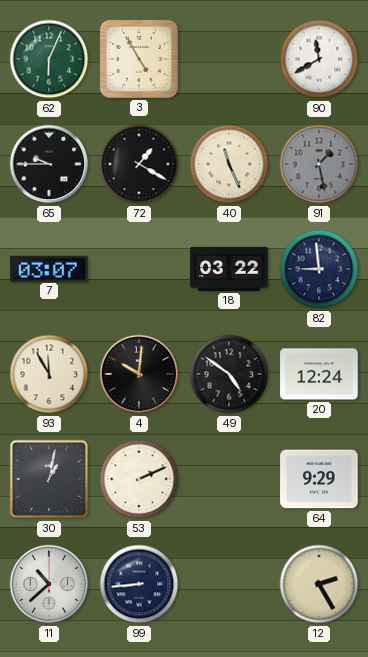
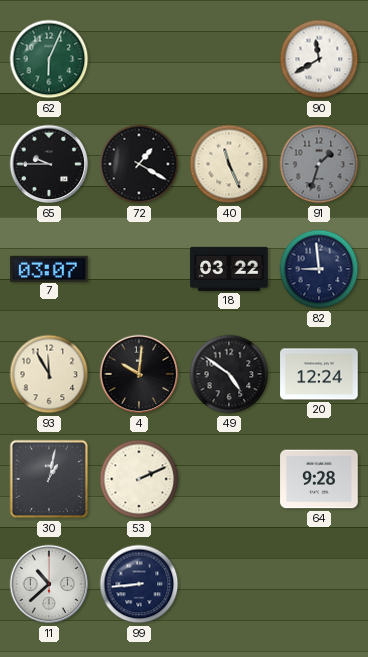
3: 4:55 -> none
91: 1:28 -> 1:33
64: 9:29 -> 9:28
12: 2:25 -> none
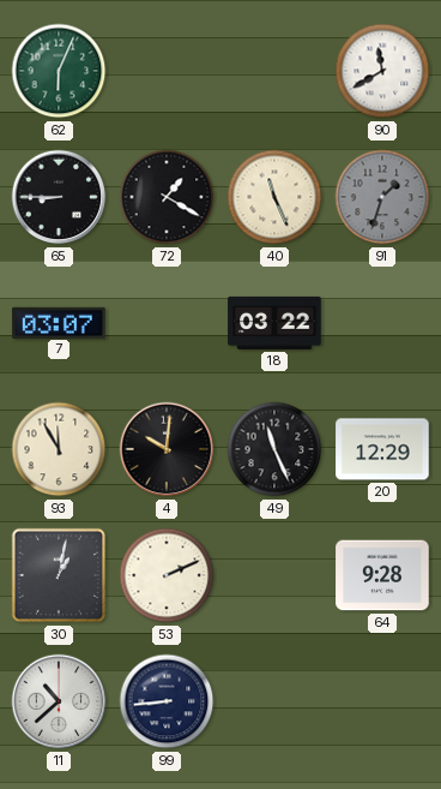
65: 9:45 -> 8:45
82: 8:59 -> none
49: 4:51 -> 11:26
20: 12:24 -> 12:29
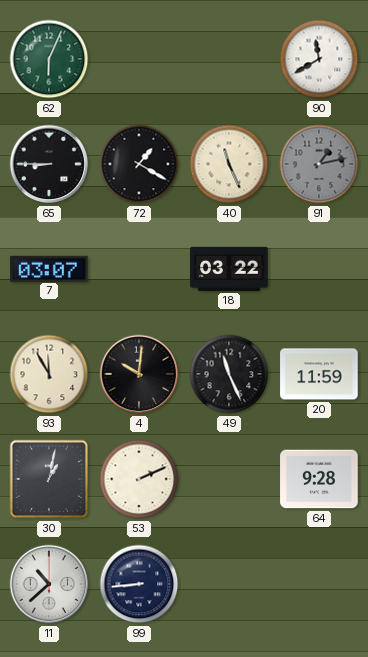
91: 1:33 -> 1:13
20: 12:29 -> 11:59
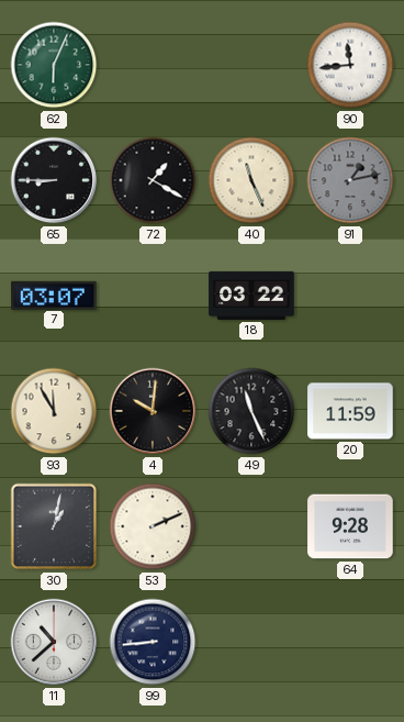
90: 11:40 -> 11:44
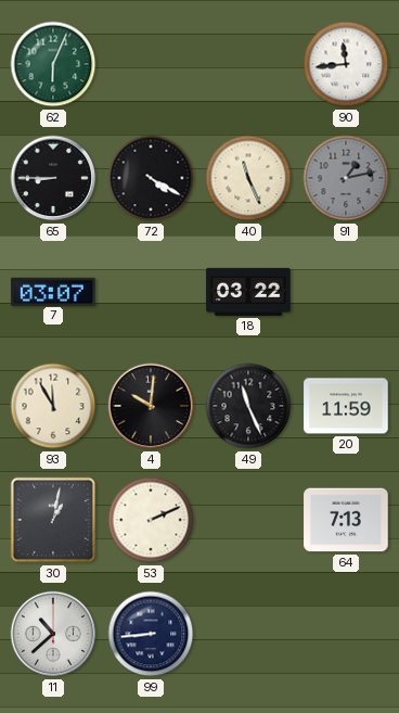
72: 1:20 -> 4:20
64: 9:28 -> 7:13
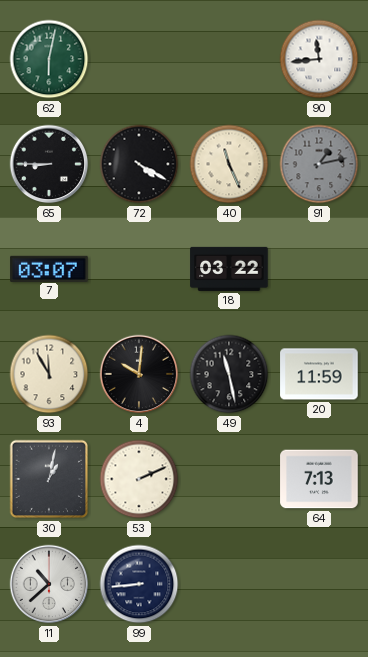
62: 6:04 -> 6:02
49: 11:26 -> 11:28
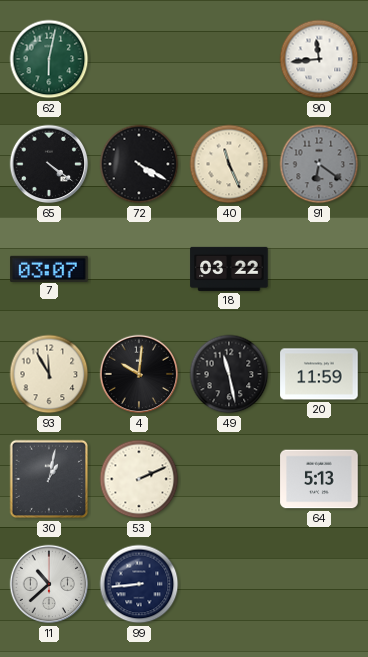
65: 8:45 -> 4:21
91: 1:13 -> 6:21
64: 7:13 -> 5:13
